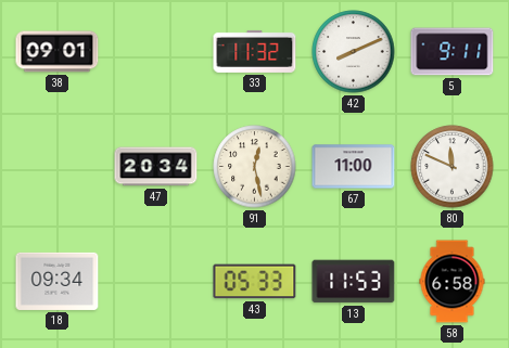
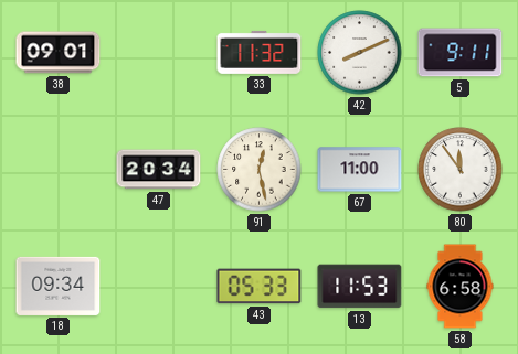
80: 11:49 -> 11:54
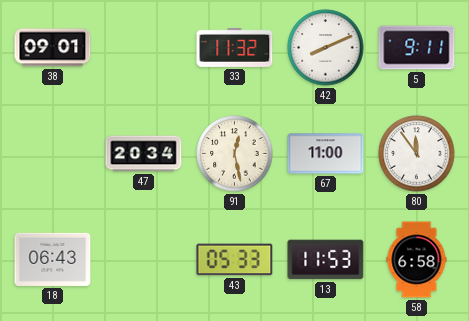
18: 09:34 -> 06:43
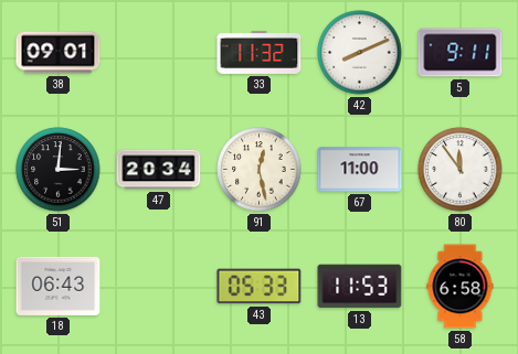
51: none -> 3:01
